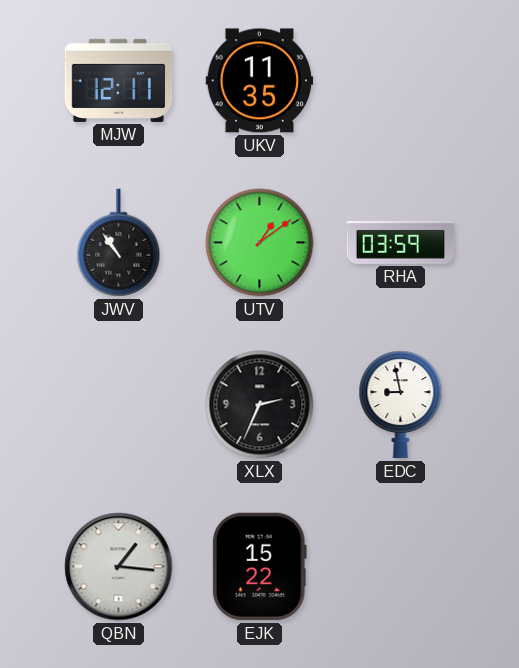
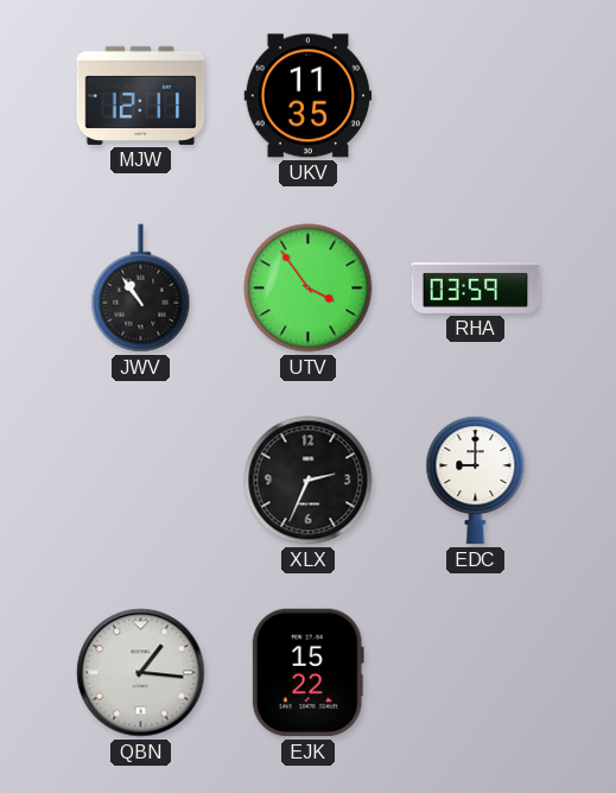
UTV: 1:09 -> 3:54
EDC: 8:58 -> 9:00
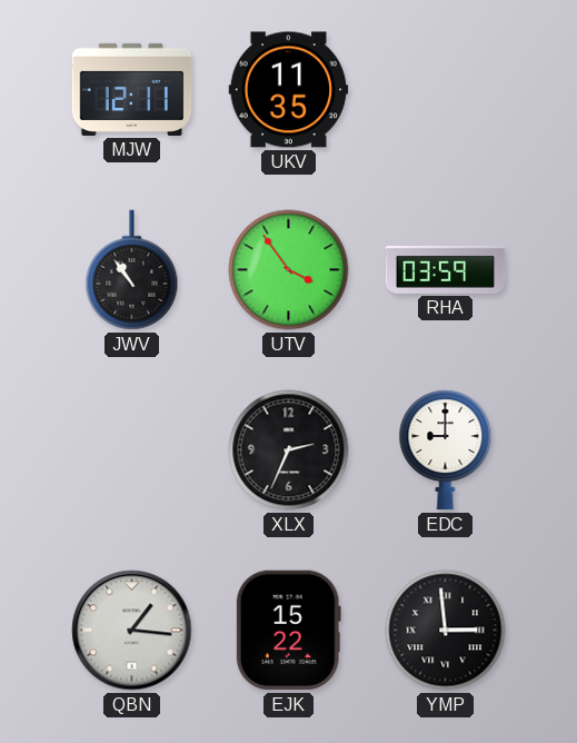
YMP: none -> 2:59
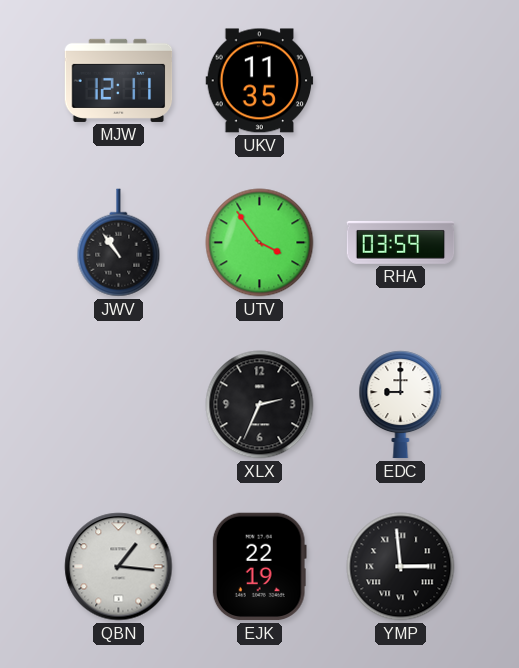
EJK: 15:22 -> 22:19
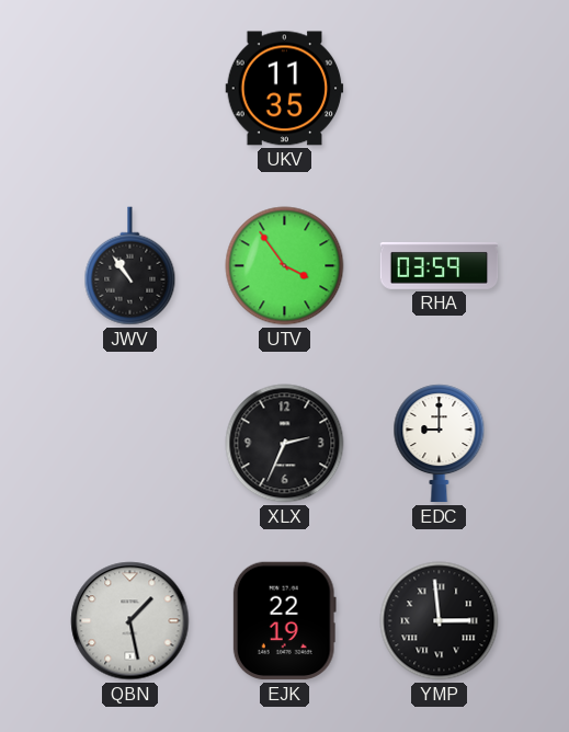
MJW: 12:11 -> none
QBN: 1:16 -> 1:28
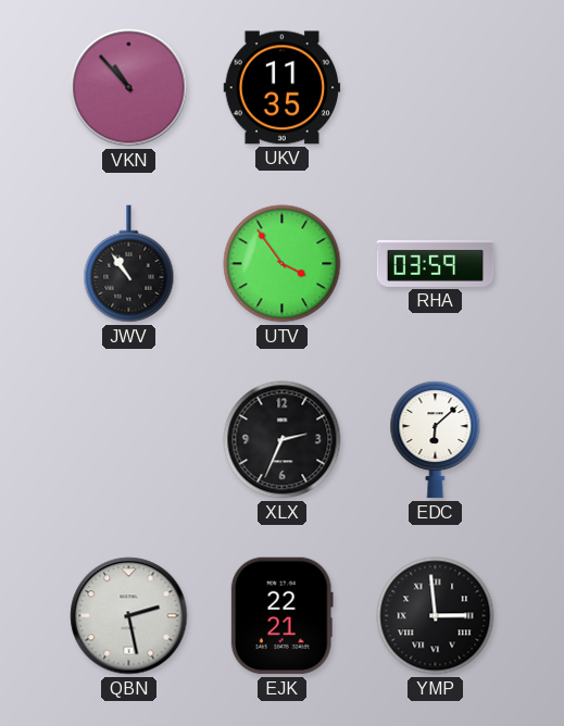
VKN: none -> 10:53
EDC: 9:00 -> 6:08
QBN: 1:28 -> 2:28
EJK: 22:19 -> 22:21
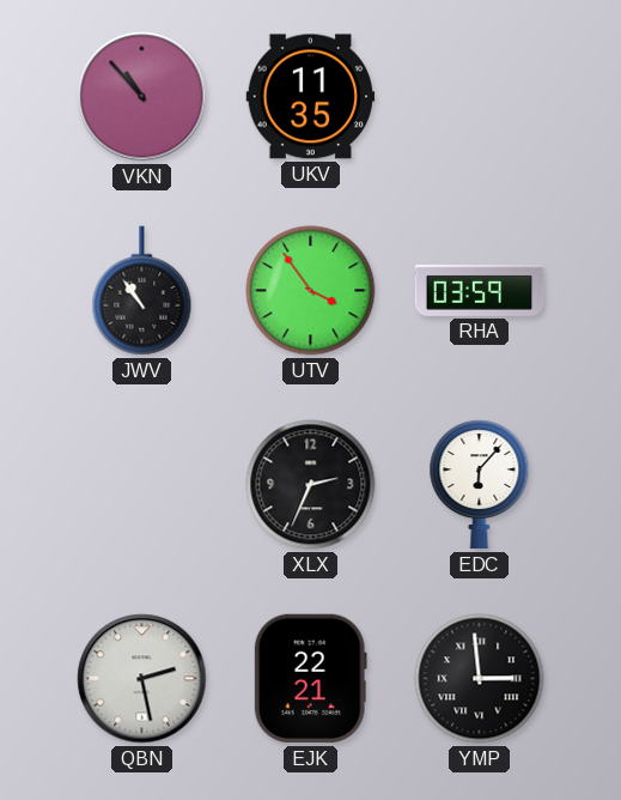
EDC: 6:08 -> 6:07
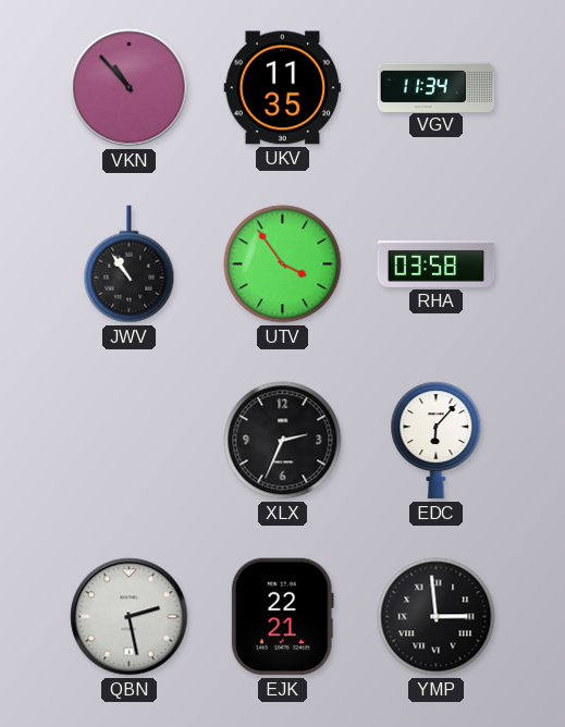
VGV: none -> 11:34
RHA: 03:59 -> 03:58
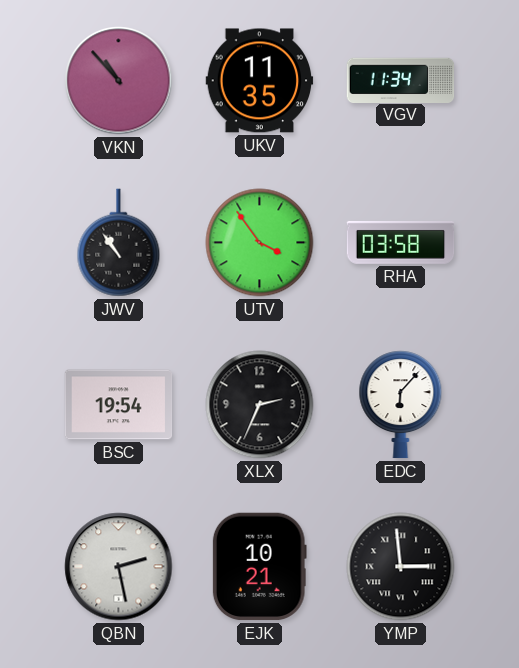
BSC: none -> 19:54
EJK: 22:21 -> 10:21
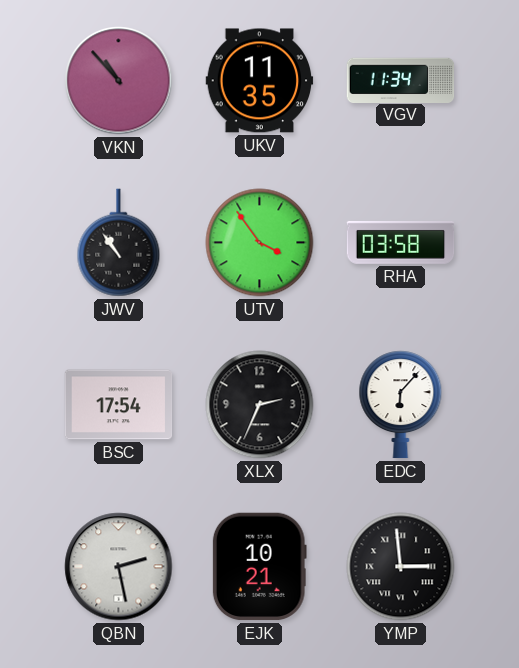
BSC: 19:54 -> 17:54
